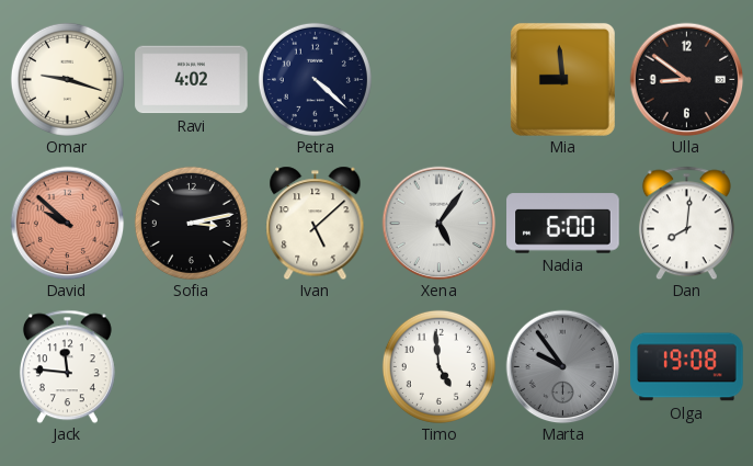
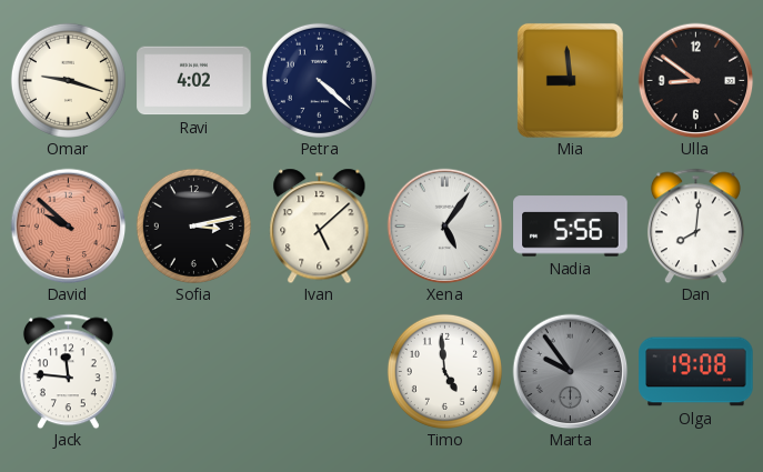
Nadia: 6:00 -> 5:56
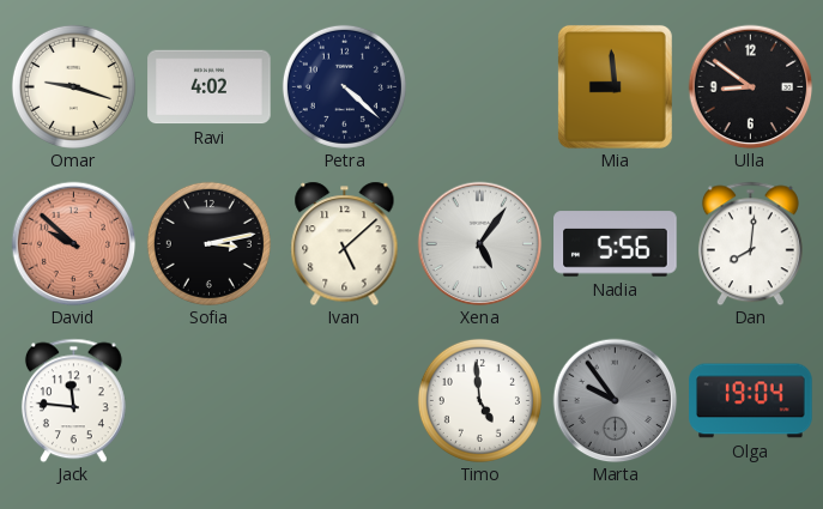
Olga: 19:08 -> 19:04
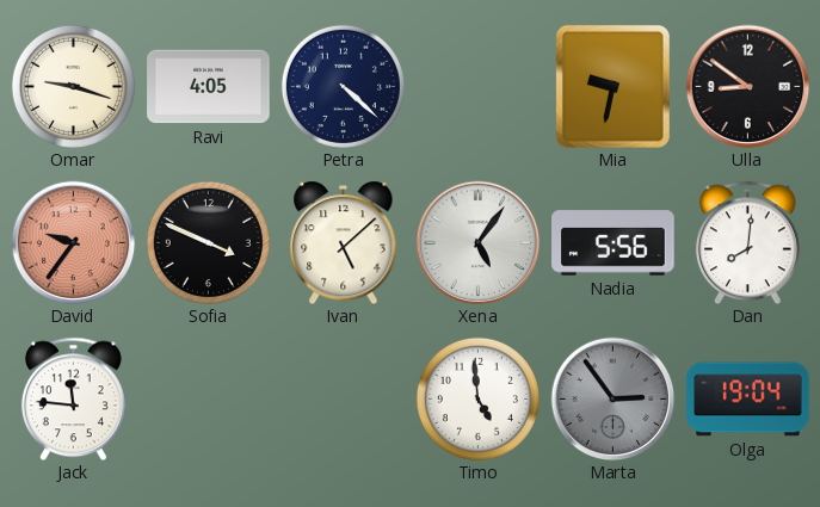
Ravi: 4:02 -> 4:05
Mia: 8:59 -> 9:32
David: 9:52 -> 9:36
Sofia: 3:13 -> 3:49
Marta: 9:54 -> 2:54
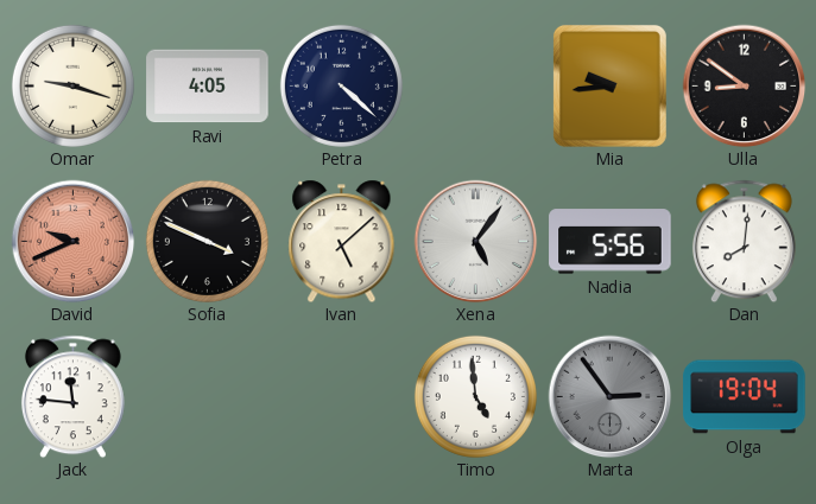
Mia: 9:32 -> 9:44
David: 9:36 -> 9:41
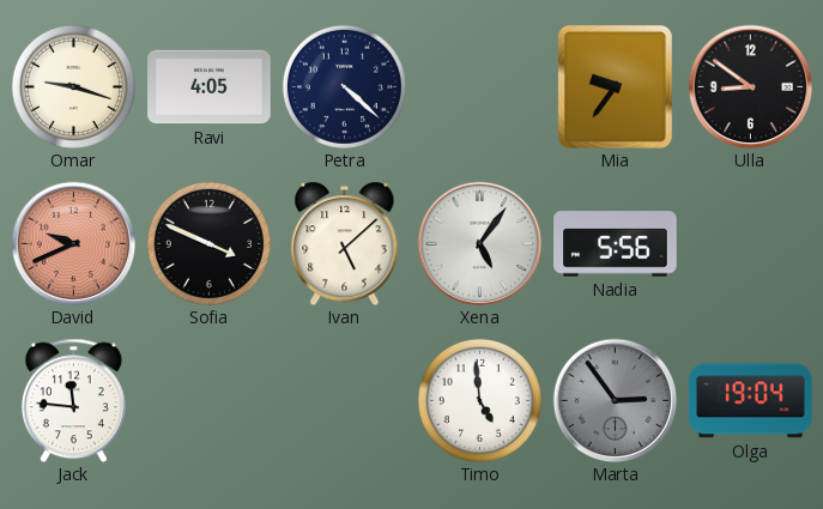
Mia: 9:44 -> 9:36
Dan: 8:01 -> none
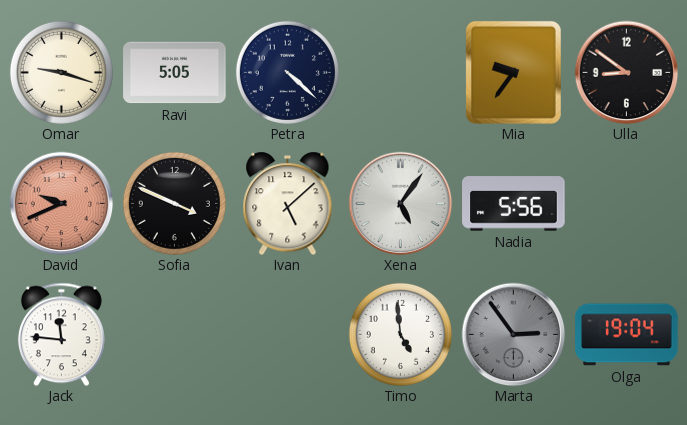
Ravi: 4:05 -> 5:05
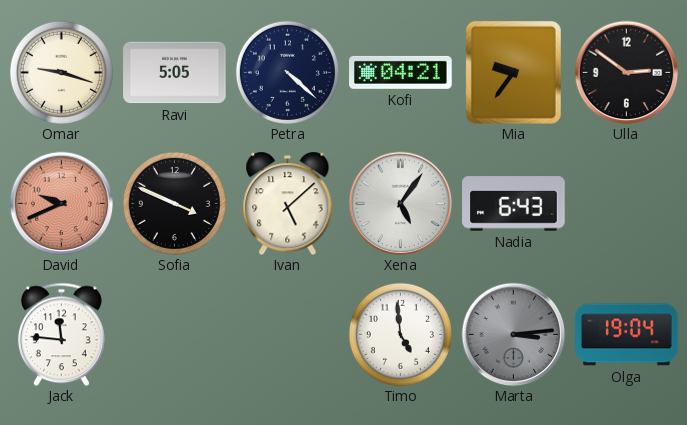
Kofi: none -> 04:21
Ulla: 8:51 -> 2:51
Nadia: 5:56 -> 6:43
Marta: 2:54 -> 3:14
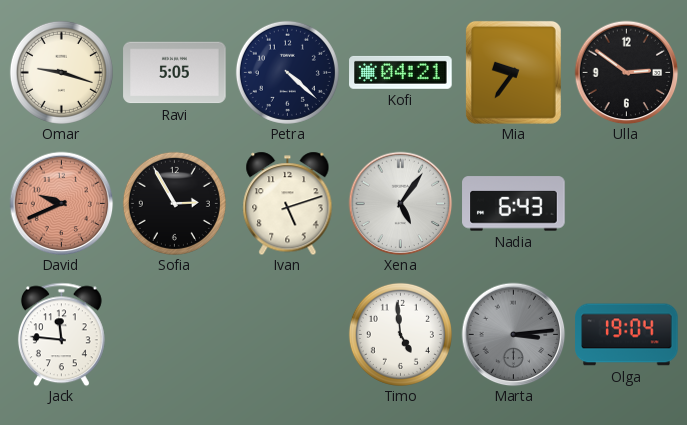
Sofia: 3:49 -> 2:55
Ivan: 5:08 -> 5:12
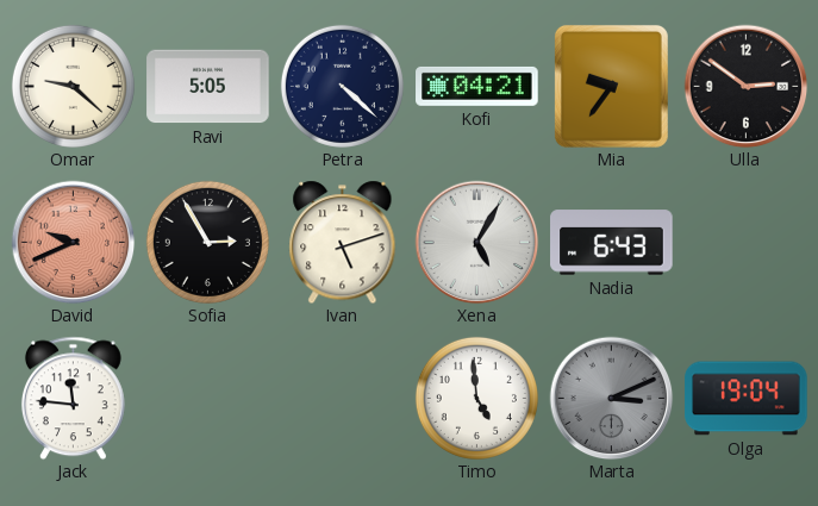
Omar: 9:18 -> 9:22
Xena: 5:06 -> 5:05
Marta: 3:14 -> 3:11
